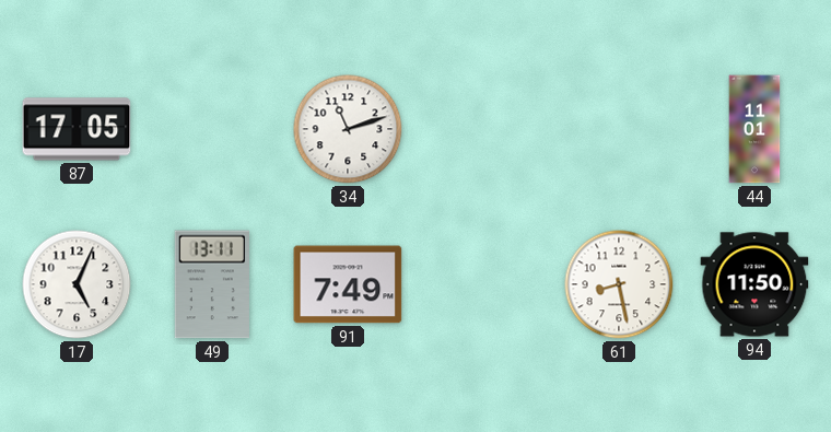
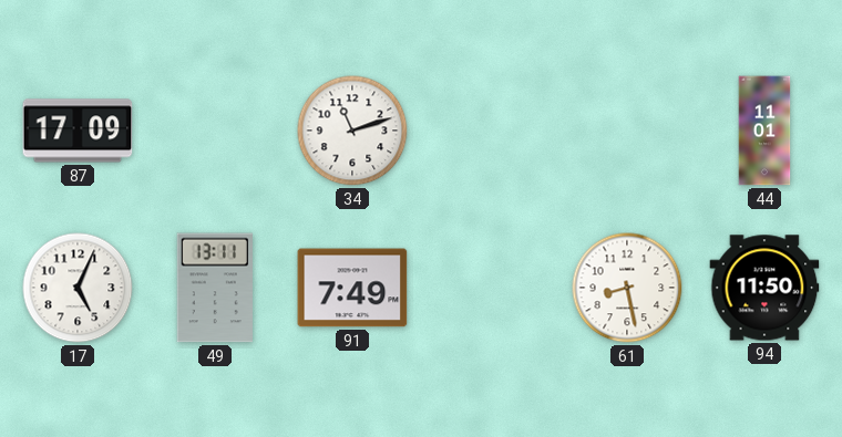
87: 17:05 -> 17:09
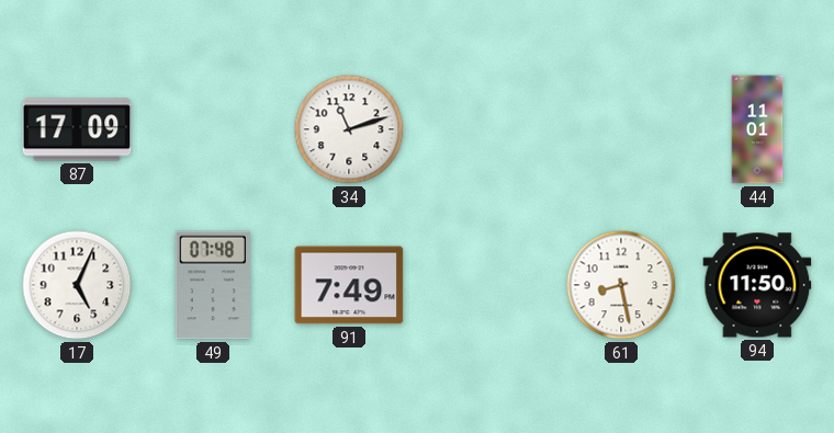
49: 13:11 -> 07:48
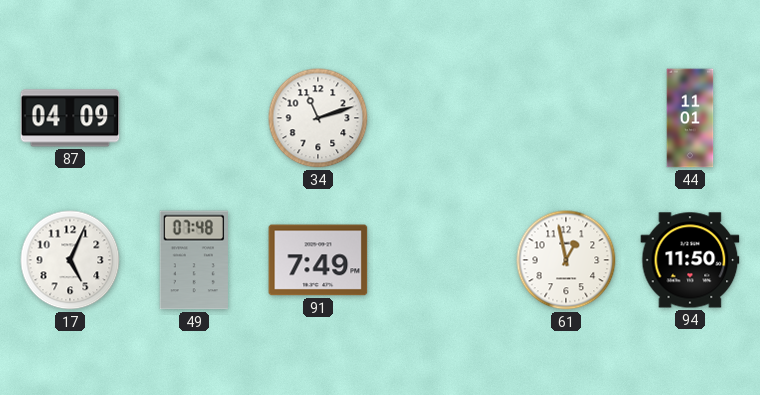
87: 17:09 -> 04:09
61: 8:28 -> 12:58
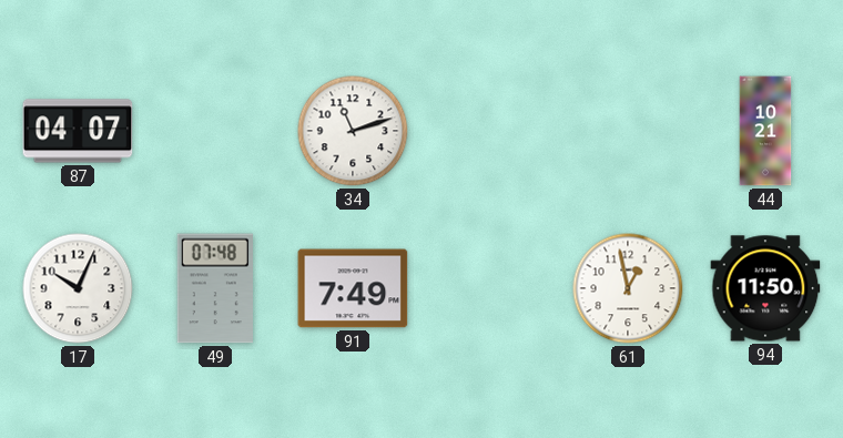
87: 04:09 -> 04:07
44: 11:01 -> 10:21
17: 5:04 -> 10:04
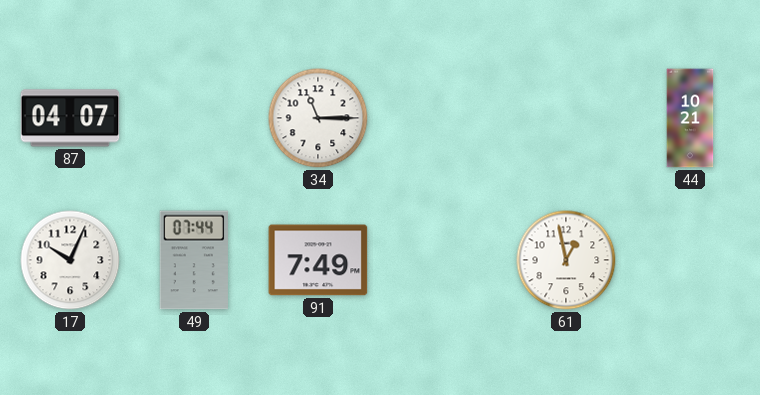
34: 11:12 -> 11:15
49: 07:48 -> 07:44
94: 11:50 -> none
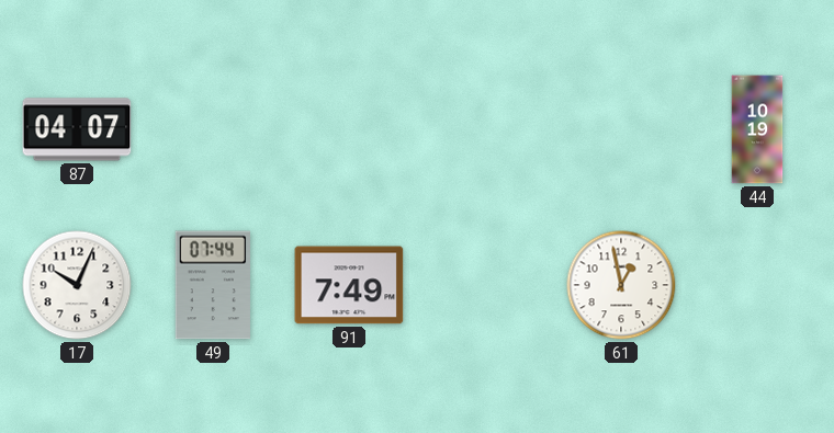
34: 11:15 -> none
44: 10:21 -> 10:19
